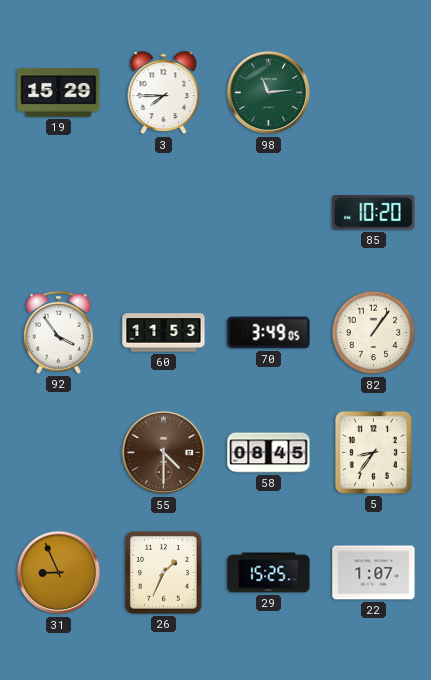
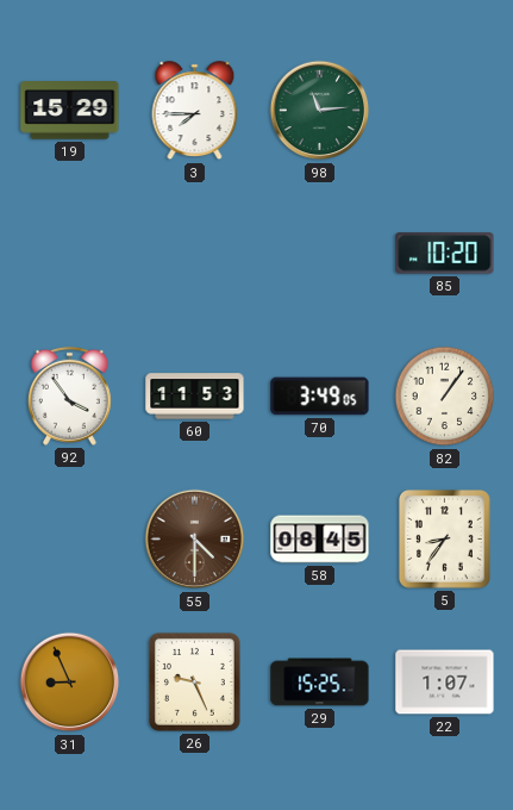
26: 1:34 -> 9:26
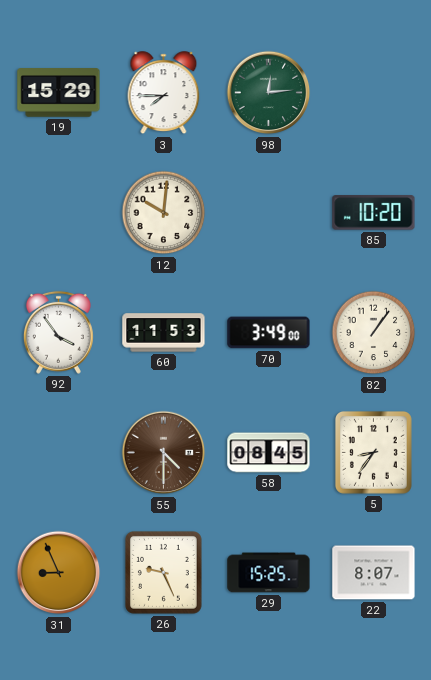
98: 11:14 -> 12:14
12: none -> 10:01
70: 3:49:05 -> 3:49:00
22: 1:07 -> 8:07
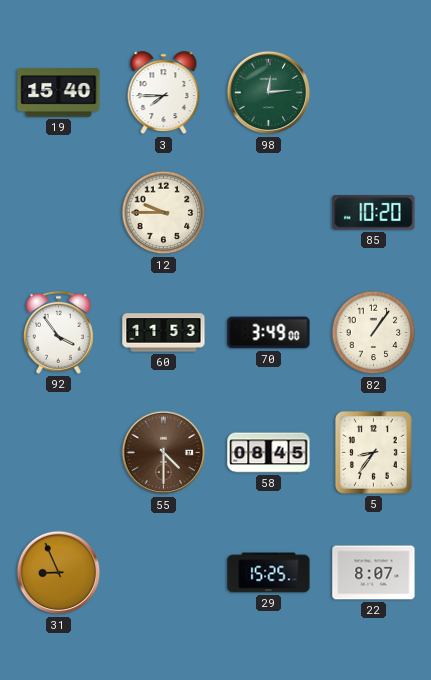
19: 15:29 -> 15:40
12: 10:01 -> 9:45
26: 9:26 -> none
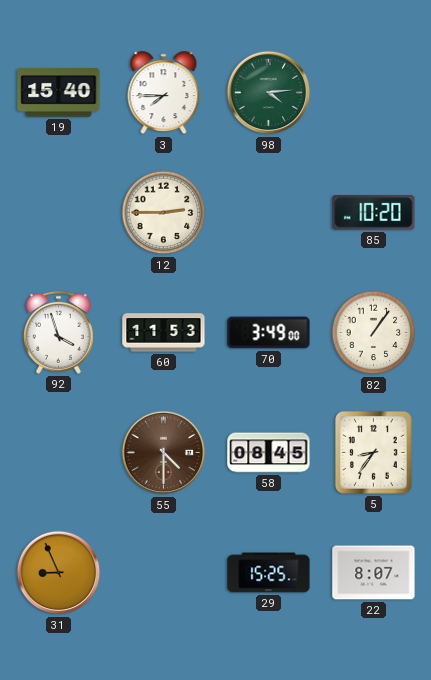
98: 12:14 -> 4:14
12: 9:45 -> 2:45
92: 3:54 -> 3:57
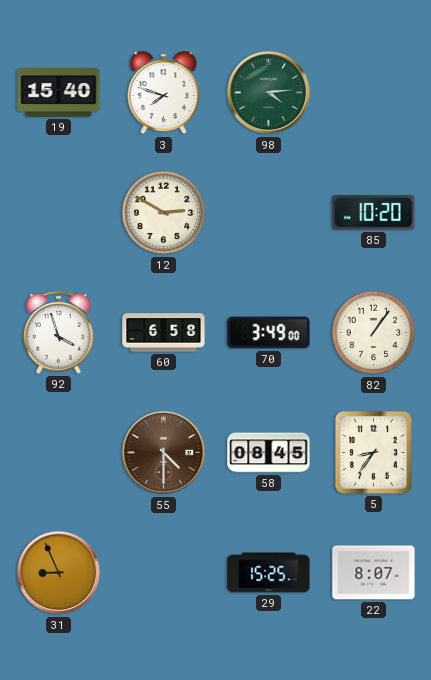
3: 7:45 -> 7:48
12: 2:45 -> 2:50
60: 11:53 -> 6:58
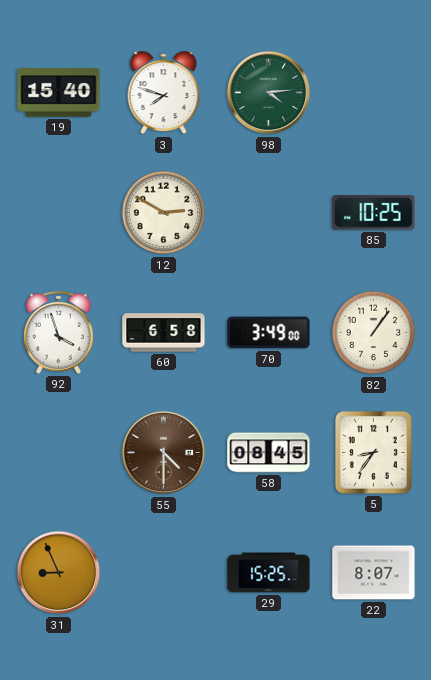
85: 10:20 -> 10:25
